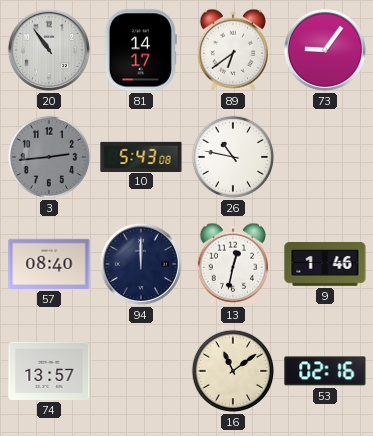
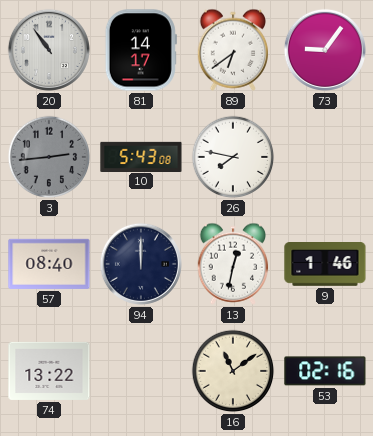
26: 10:47 -> 7:47
74: 13:57 -> 13:22
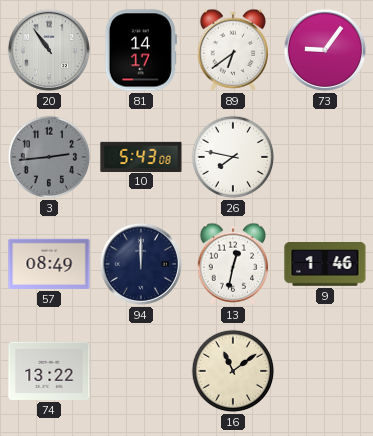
57: 08:40 -> 08:49
53: 02:16 -> none
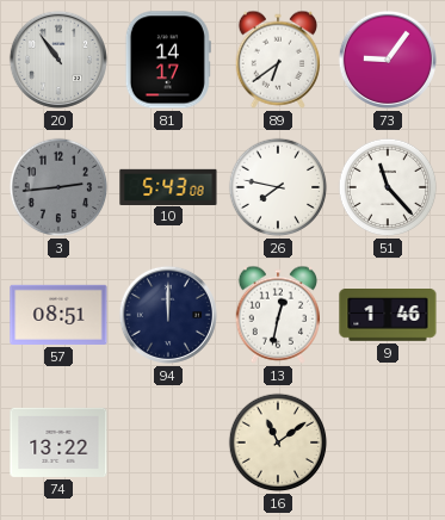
51: none -> 11:23
57: 08:49 -> 08:51
